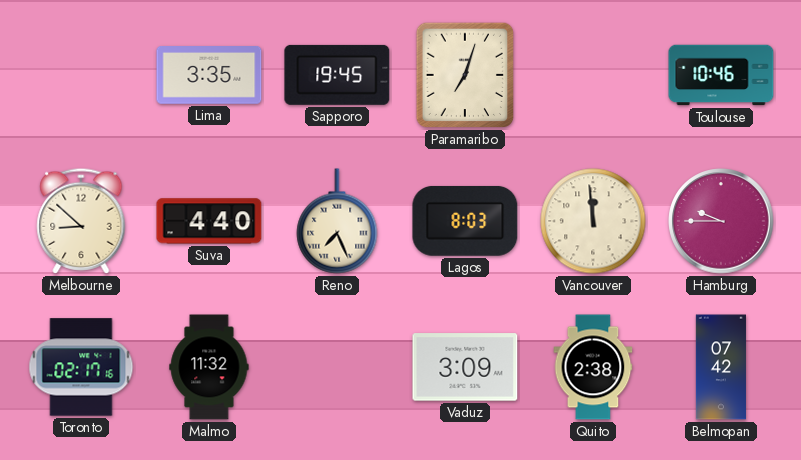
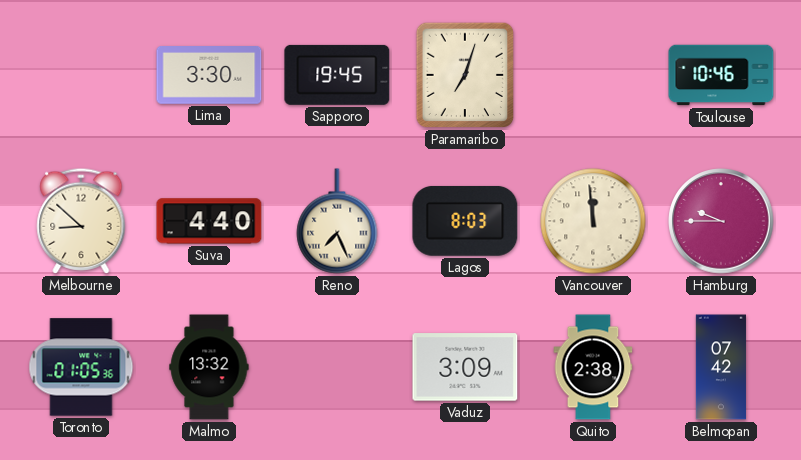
Lima: 3:35 -> 3:30
Toronto: 02:17 -> 01:05
Malmo: 11:32 -> 13:32
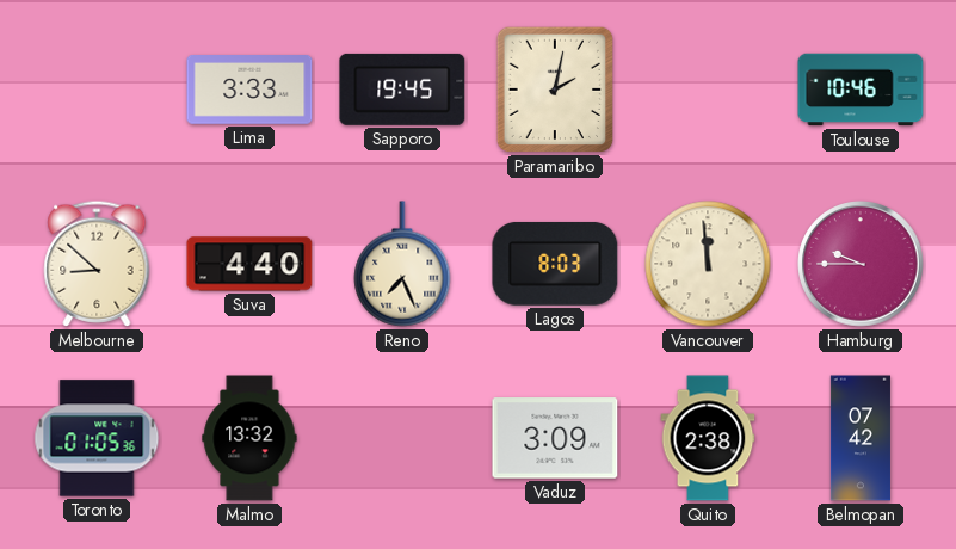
Lima: 3:30 -> 3:33
Paramaribo: 7:03 -> 2:02
